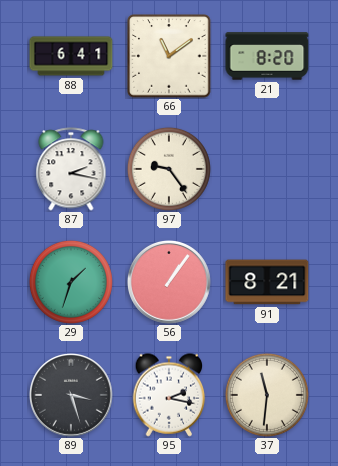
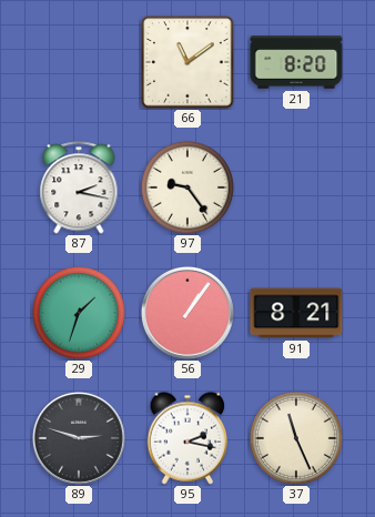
88: 6:41 -> none
89: 3:27 -> 2:48
37: 11:31 -> 11:26
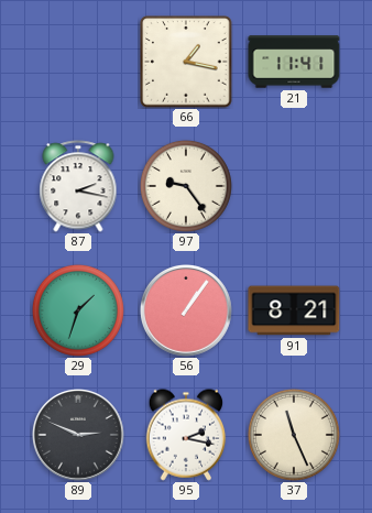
66: 11:09 -> 1:17
21: 8:20 -> 11:41
89: 2:48 -> 2:49
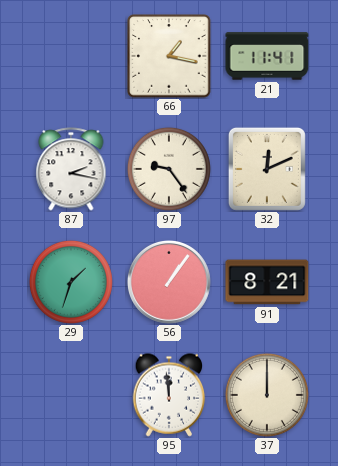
32: none -> 12:11
89: 2:49 -> none
95: 2:17 -> 11:59
37: 11:26 -> 12:00
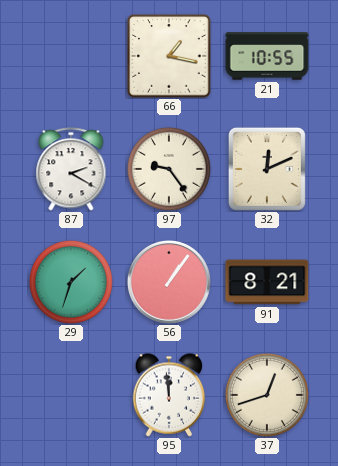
21: 11:41 -> 10:55
87: 2:17 -> 2:20
37: 12:00 -> 12:42
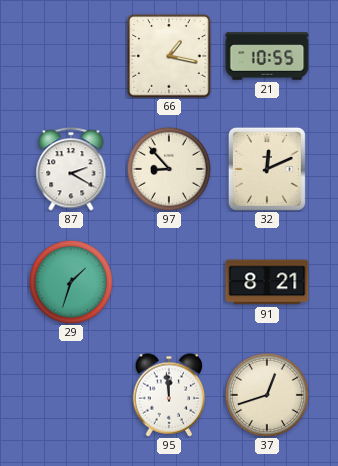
97: 9:24 -> 8:53
56: 1:06 -> none
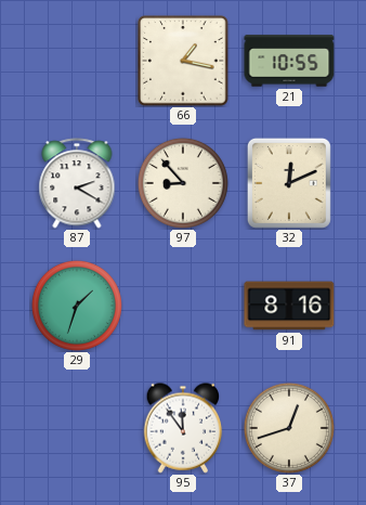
91: 8:21 -> 8:16
95: 11:59 -> 11:54
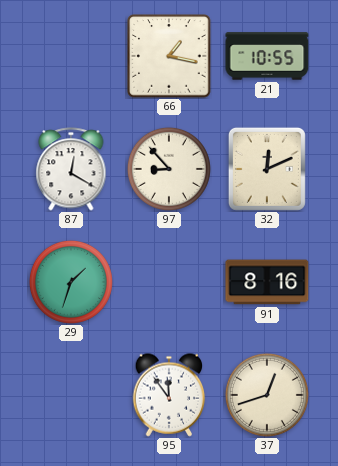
87: 2:20 -> 12:20
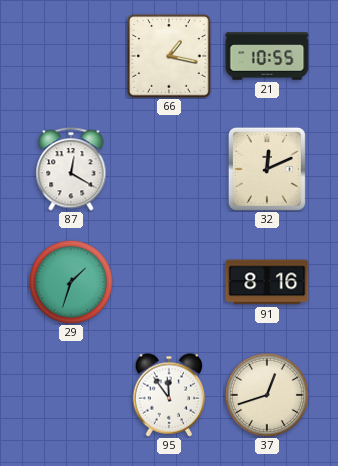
97: 8:53 -> none
